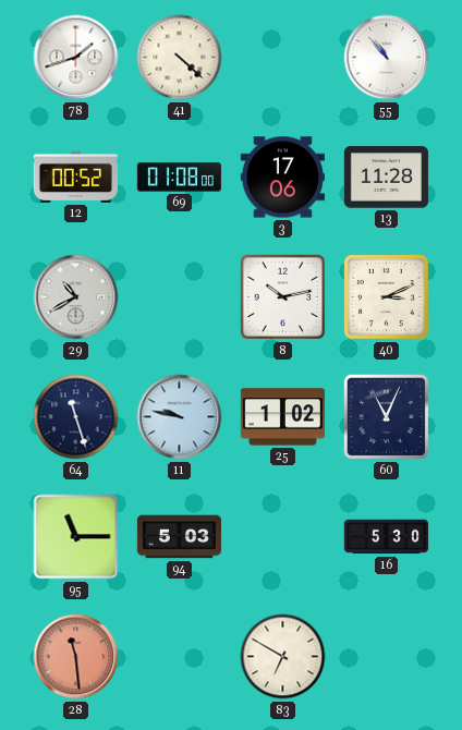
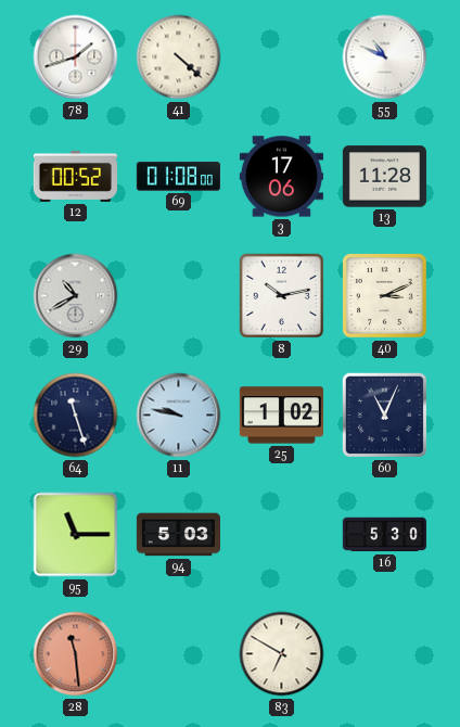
55: 10:53 -> 10:49
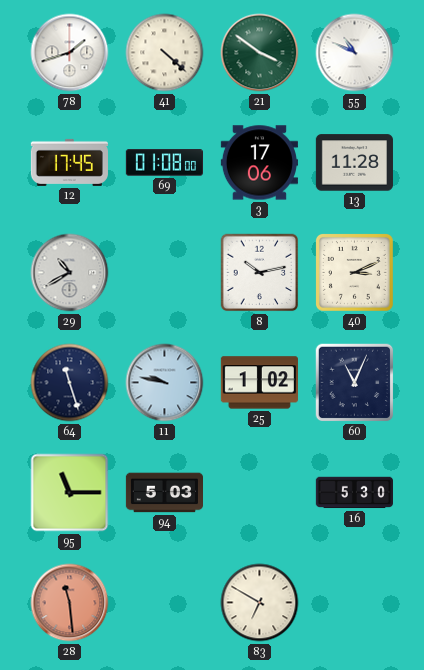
21: none -> 3:51
12: 00:52 -> 17:45
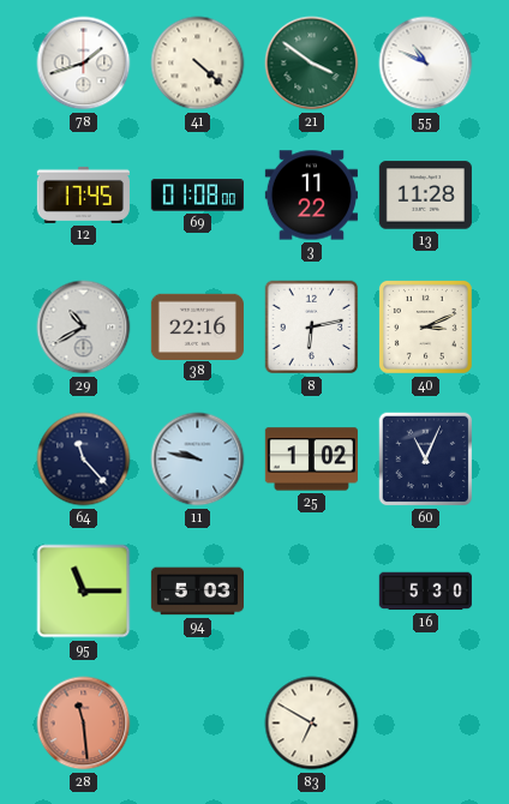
3: 17:06 -> 11:22
38: none -> 22:16
8: 10:13 -> 6:13
64: 11:27 -> 11:23
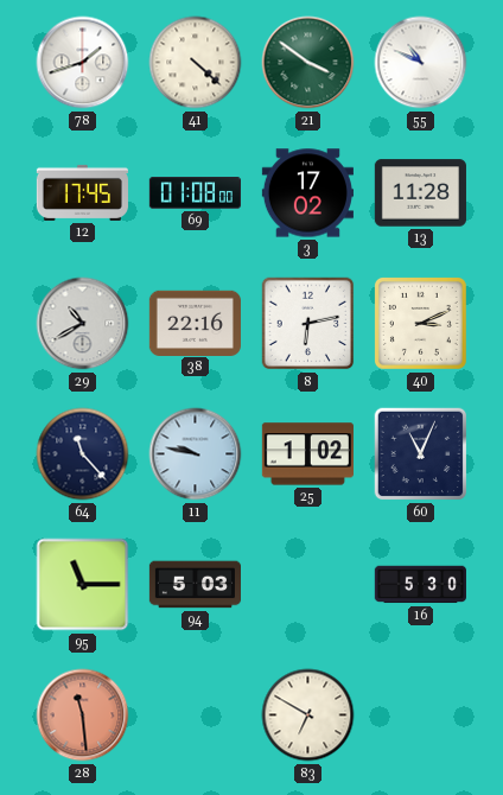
3: 11:22 -> 17:02
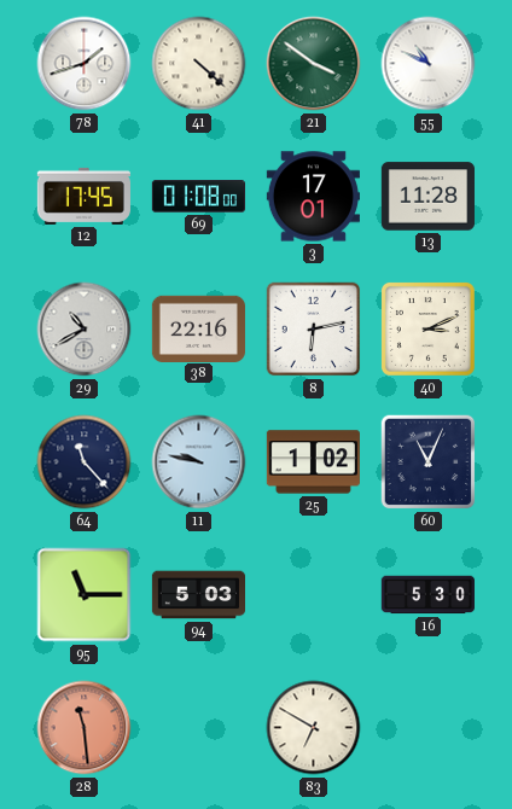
3: 17:02 -> 17:01
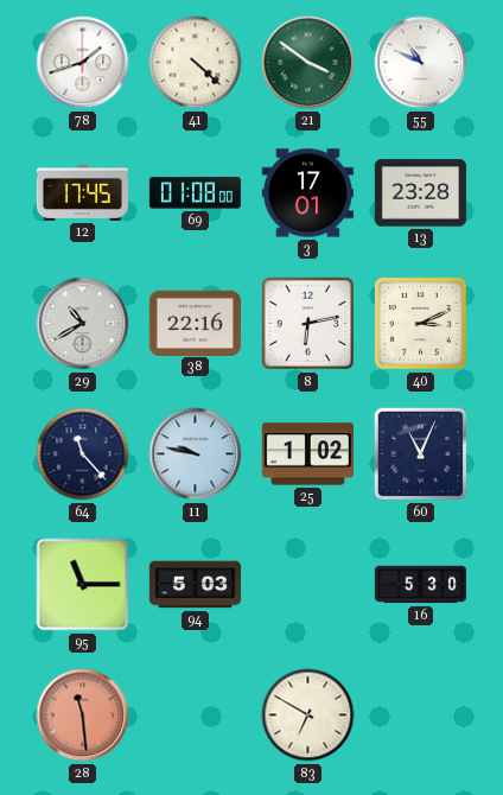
13: 11:28 -> 23:28
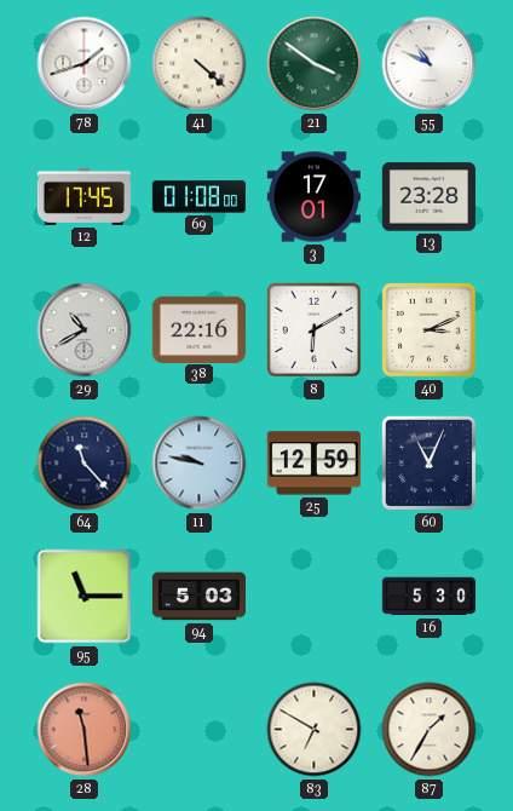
8: 6:13 -> 6:10
25: 1:02 -> 12:59
87: none -> 1:35
